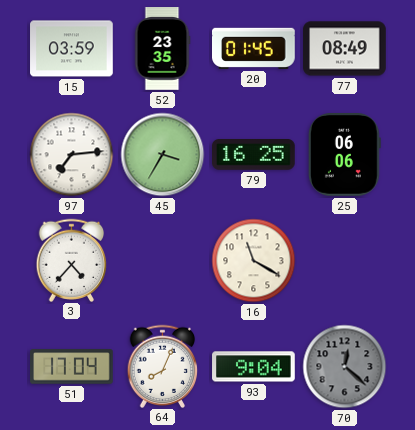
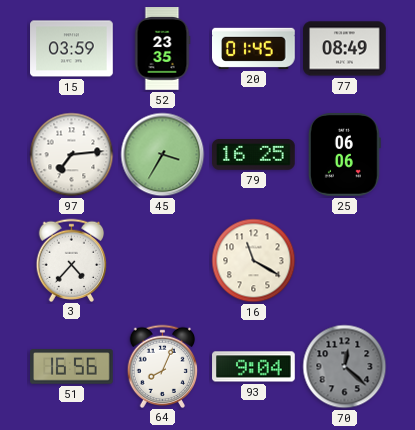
51: 17:04 -> 16:56
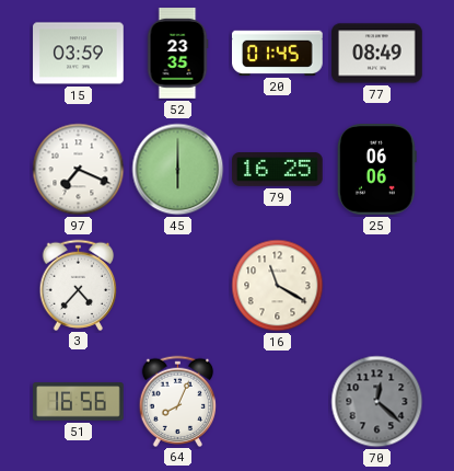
97: 7:14 -> 7:19
45: 3:35 -> 6:00
93: 9:04 -> none
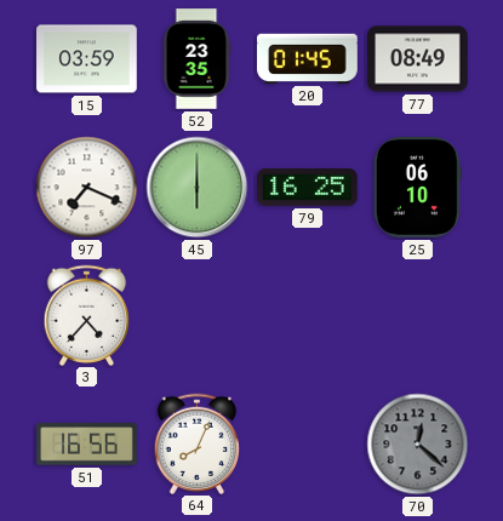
25: 06:06 -> 06:10
16: 11:20 -> none
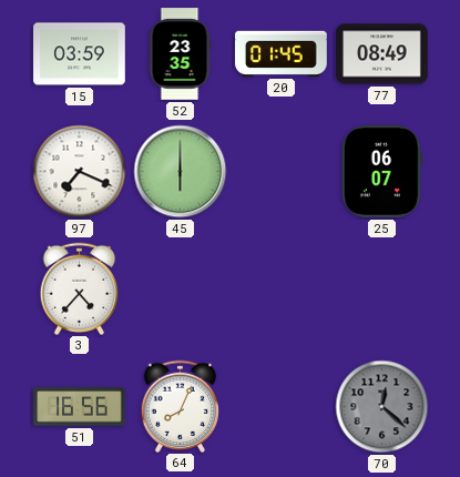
79: 16:25 -> none
25: 06:10 -> 06:07
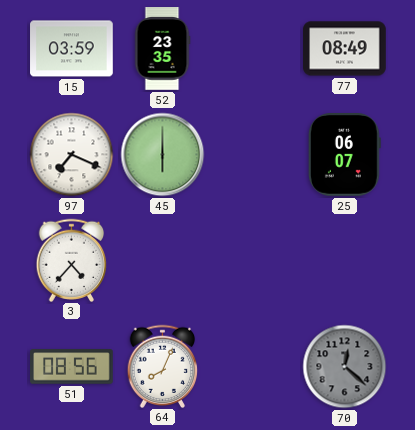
20: 01:45 -> none
51: 16:56 -> 08:56
